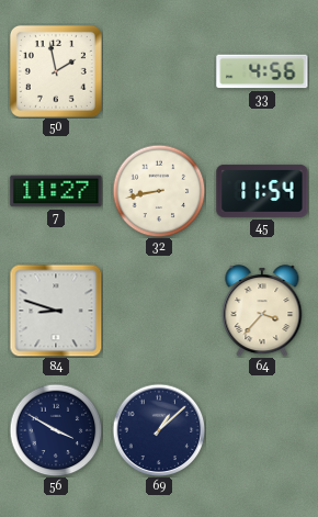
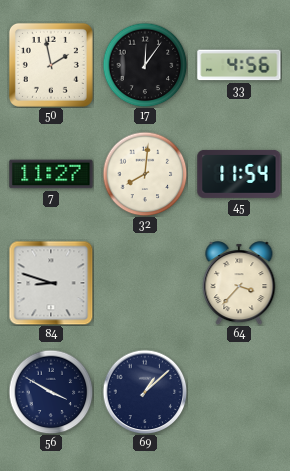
17: none -> 12:06
32: 8:43 -> 8:01
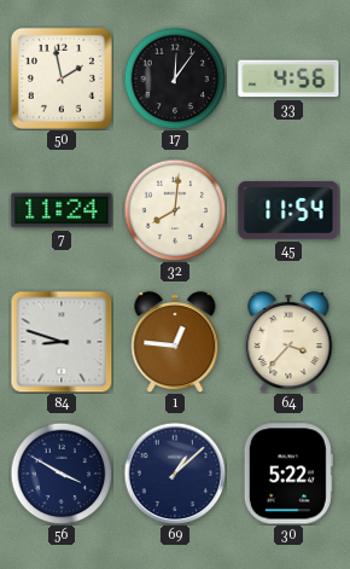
7: 11:27 -> 11:24
1: none -> 12:46
30: none -> 5:22
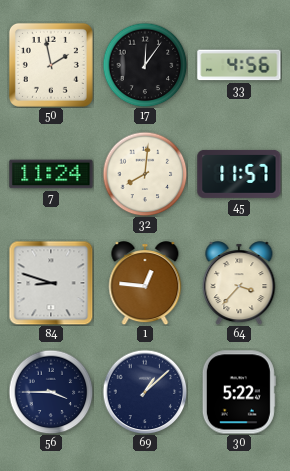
45: 11:54 -> 11:57
56: 3:50 -> 3:45
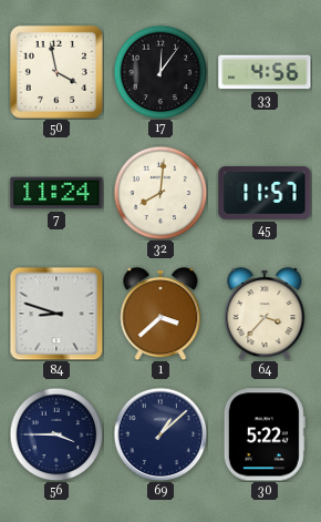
50: 1:58 -> 3:58
1: 12:46 -> 3:38
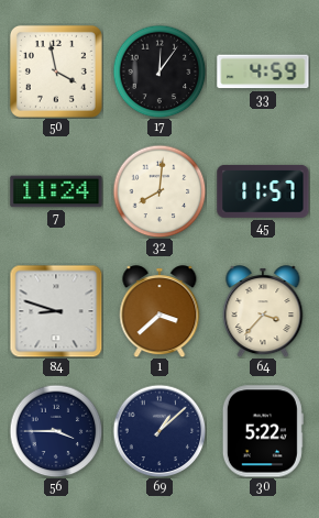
33: 4:56 -> 4:59
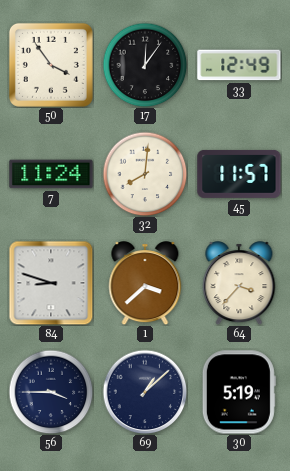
50: 3:58 -> 3:54
33: 4:59 -> 12:49
30: 5:22 -> 5:19
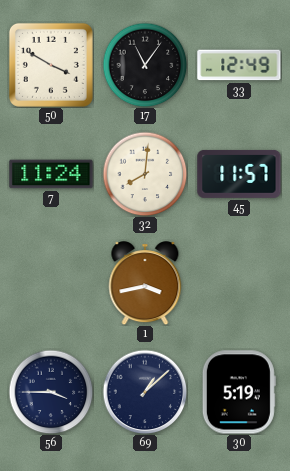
50: 3:54 -> 3:50
17: 12:06 -> 11:06
84: 8:48 -> none
1: 3:38 -> 3:43
64: 3:37 -> none
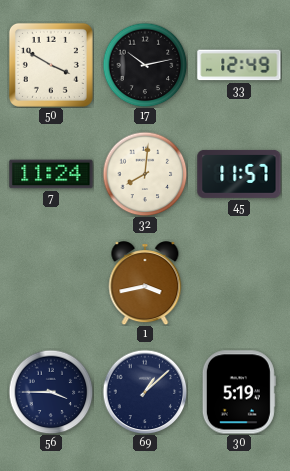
17: 11:06 -> 10:13
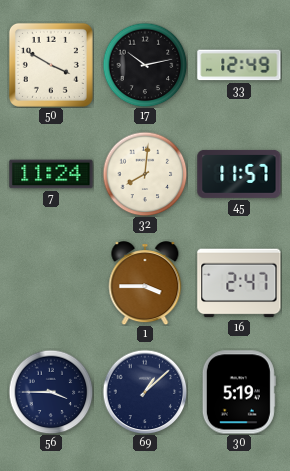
1: 3:43 -> 3:45
16: none -> 2:47
